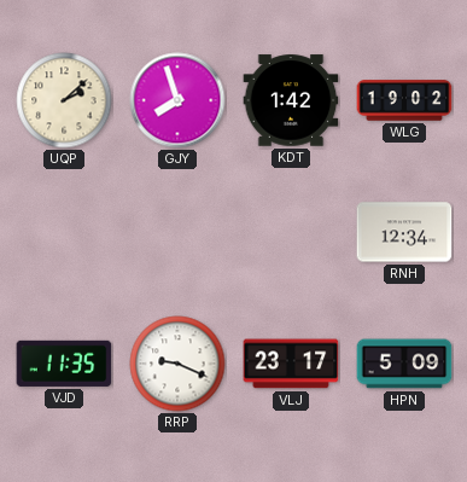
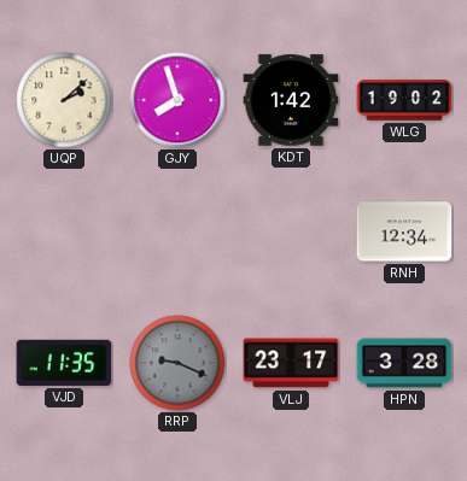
RRP dial: white -> grey
HPN: 5:09 -> 3:28
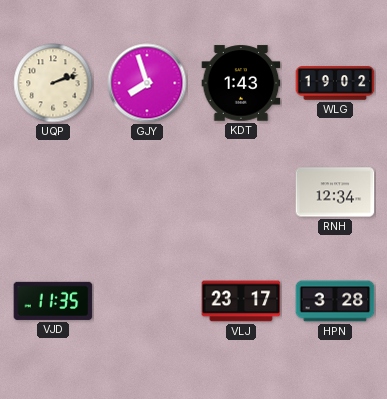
UQP: 2:08 -> 2:12
KDT: 1:42 -> 1:43
RRP: 9:19 -> none
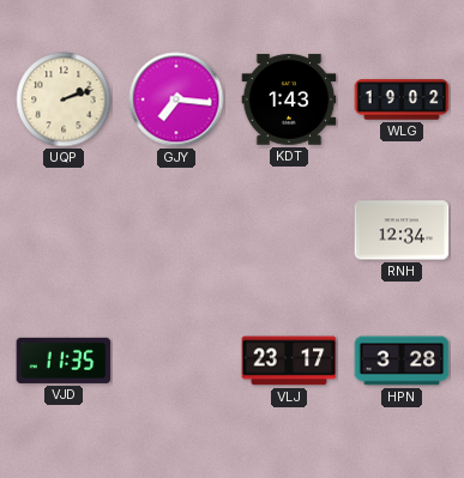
GJY: 7:57 -> 7:16
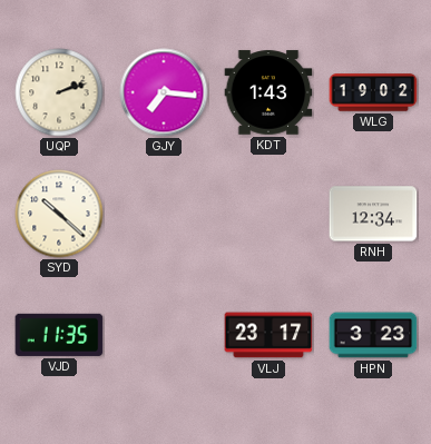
SYD: none -> 10:22
HPN: 3:28 -> 3:23
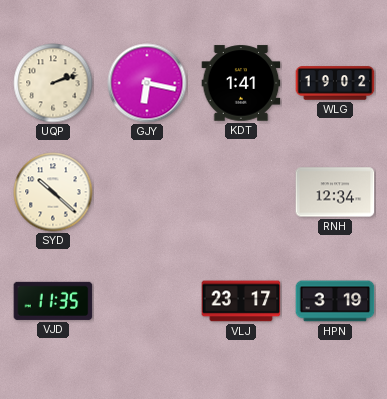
GJY: 7:16 -> 6:17
KDT: 1:43 -> 1:41
HPN: 3:23 -> 3:19
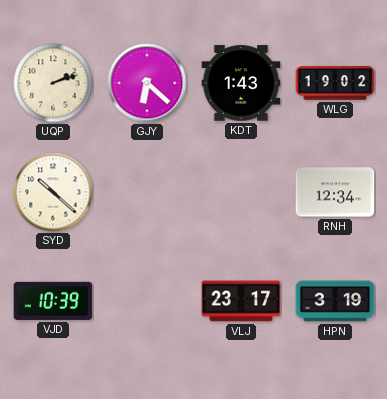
GJY: 6:17 -> 6:22
KDT: 1:41 -> 1:43
VJD: 11:35 -> 10:39
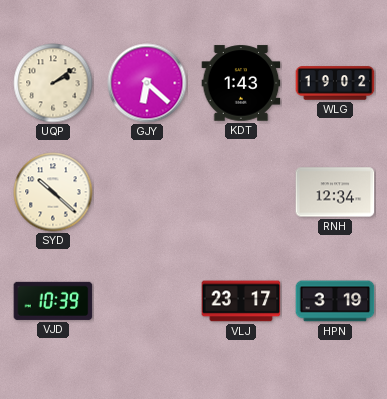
UQP: 2:12 -> 2:09
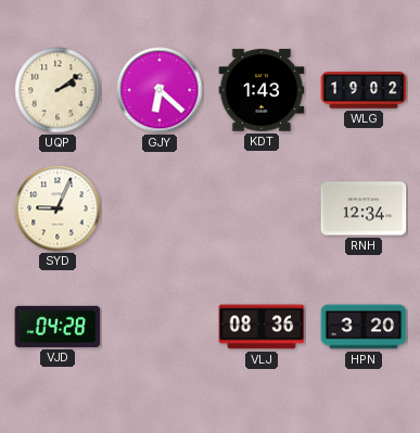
SYD: 10:22 -> 9:04
VJD: 10:39 -> 04:28
VLJ: 23:17 -> 08:36
HPN: 3:19 -> 3:20
